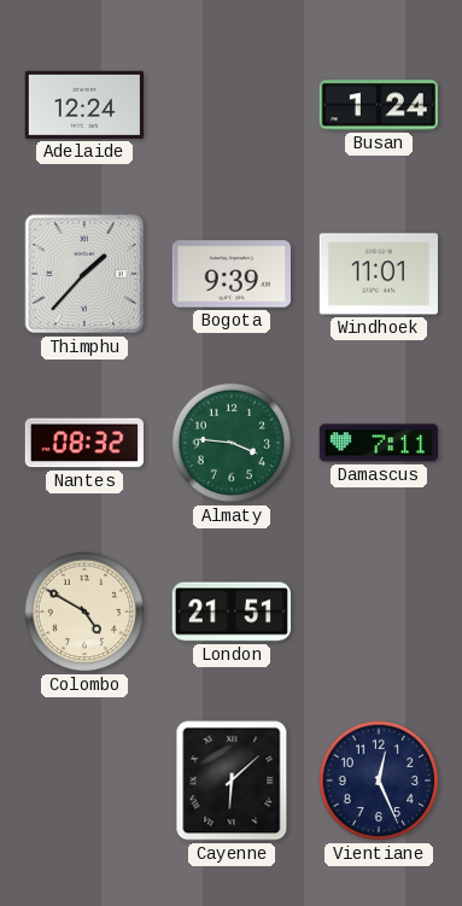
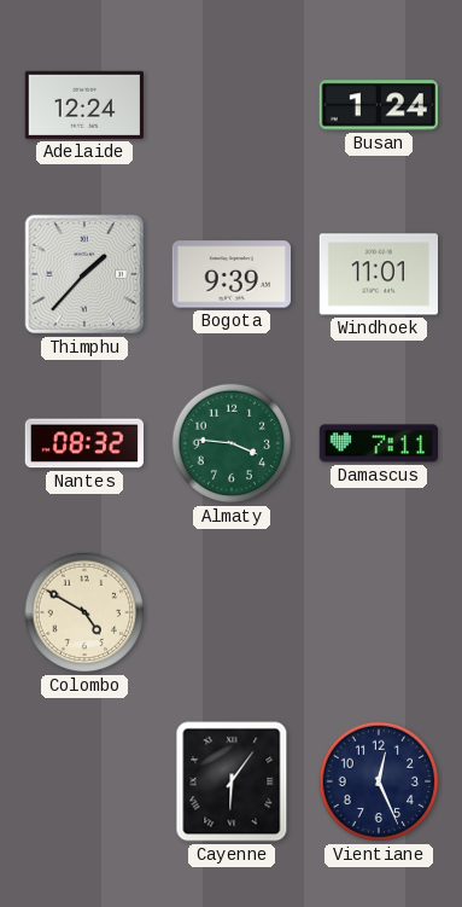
London: 21:51 -> none
Cayenne: 6:08 -> 6:06
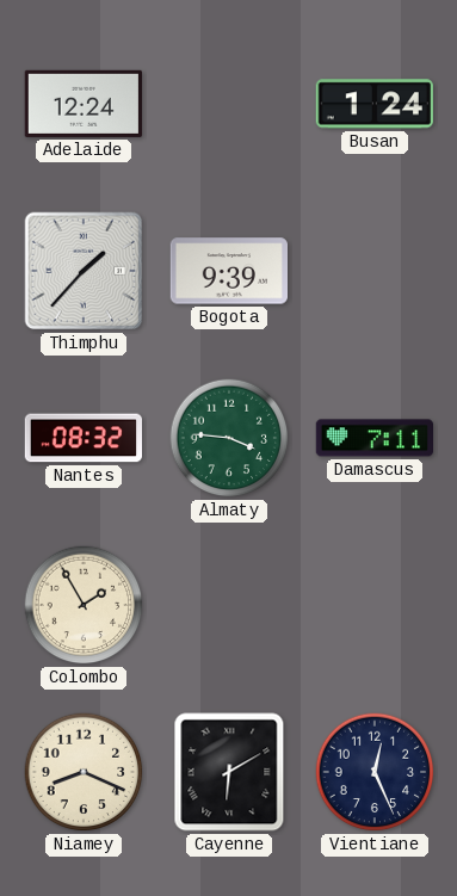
Windhoek: 11:01 -> none
Colombo: 4:50 -> 1:55
Niamey: none -> 8:19
Cayenne: 6:06 -> 6:10
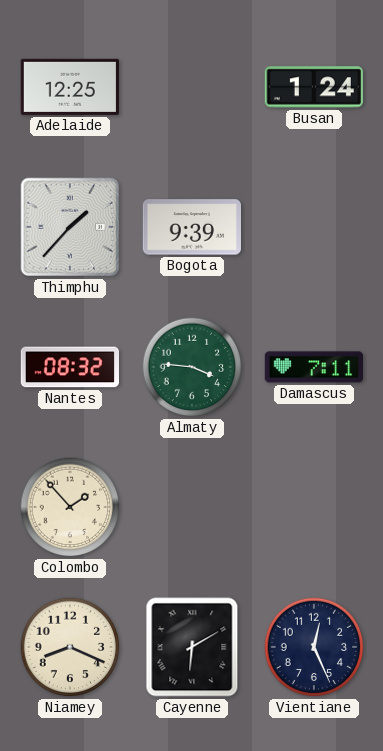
Adelaide: 12:24 -> 12:25
Colombo: 1:55 -> 1:53
